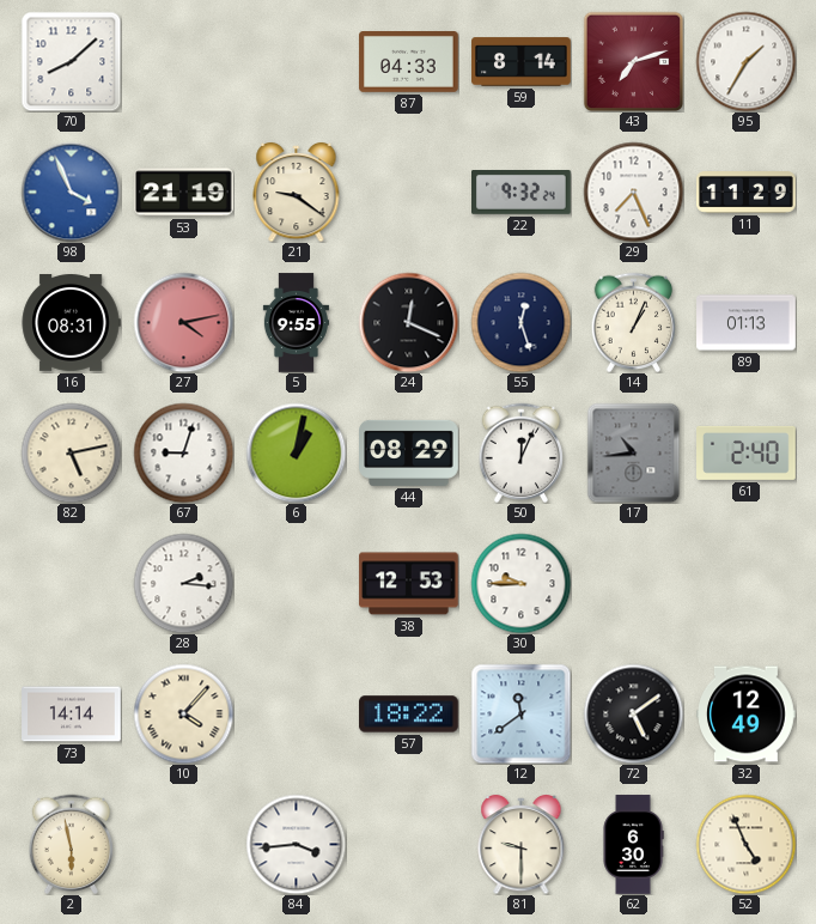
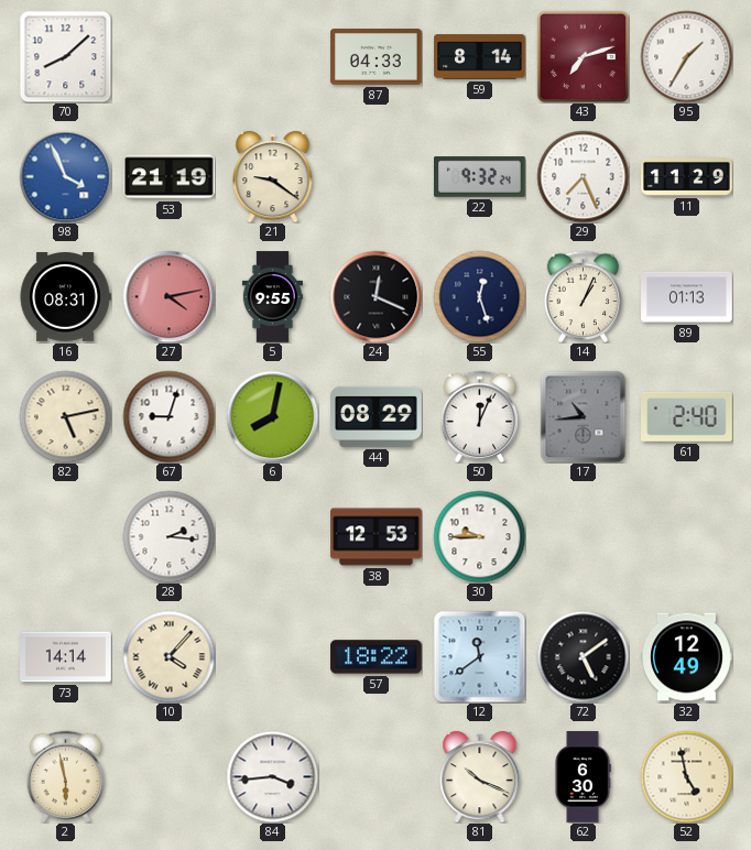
6: 1:02 -> 8:02
81: 9:30 -> 10:19
52: 4:56 -> 4:58
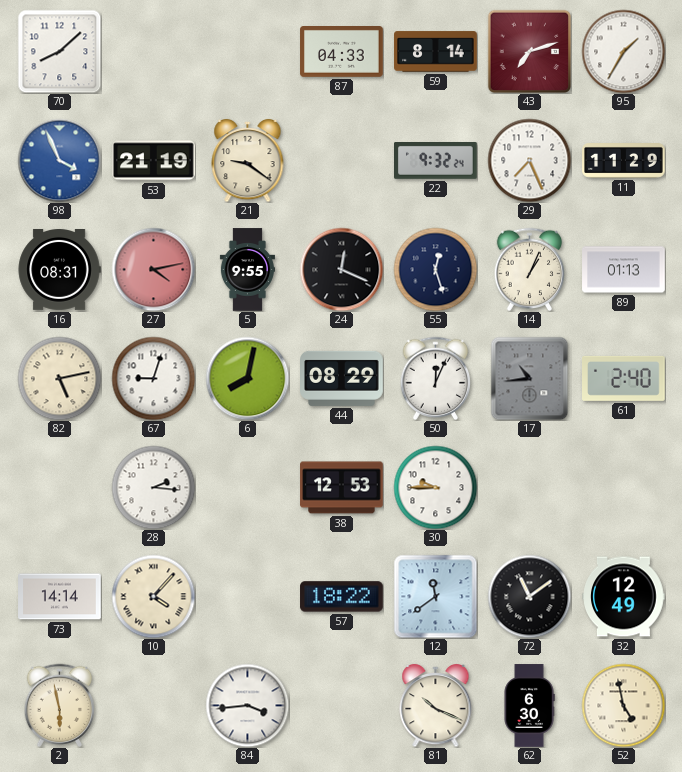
72: 5:09 -> 11:09
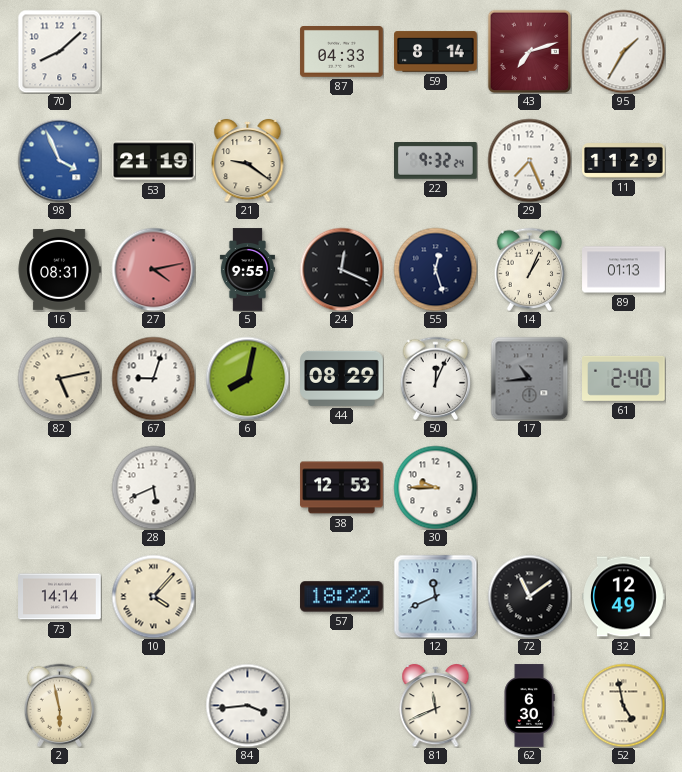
28: 2:16 -> 5:41
12: 11:39 -> 11:41
81: 10:19 -> 11:41
